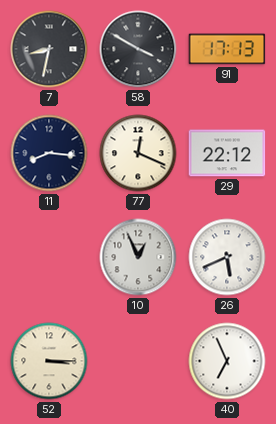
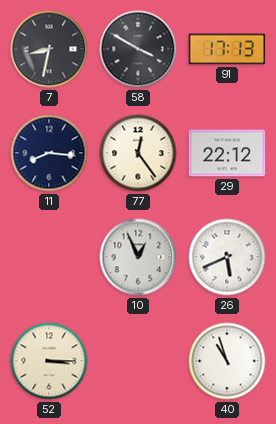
77: 12:19 -> 12:24
40: 6:56 -> 10:57
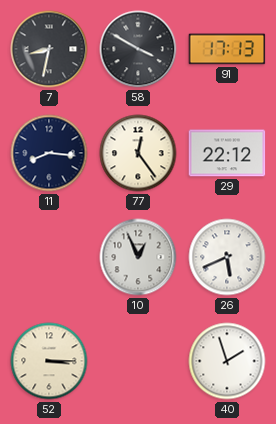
40: 10:57 -> 1:57
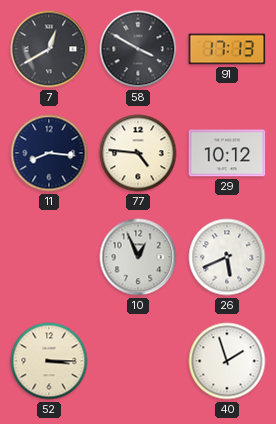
7: 8:32 -> 12:40
77: 12:24 -> 4:46
29: 22:12 -> 10:12
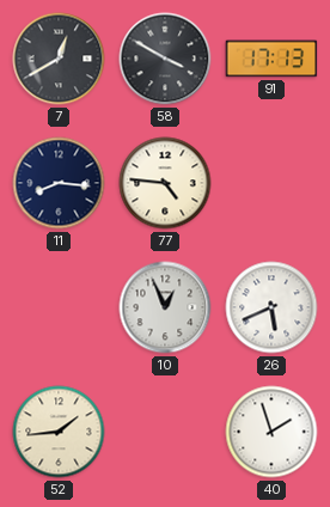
29: 10:12 -> none
52: 3:15 -> 1:44
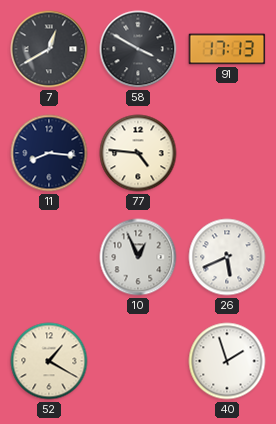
52: 1:44 -> 1:20
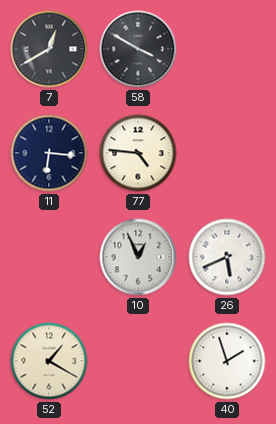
91: 17:13 -> none
11: 8:16 -> 6:16
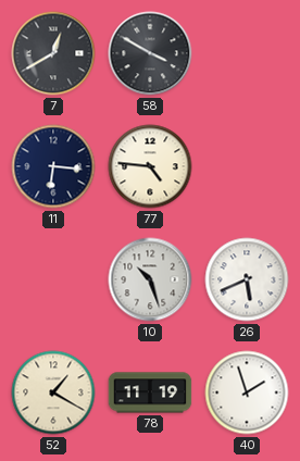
10: 12:56 -> 10:27
78: none -> 11:19
